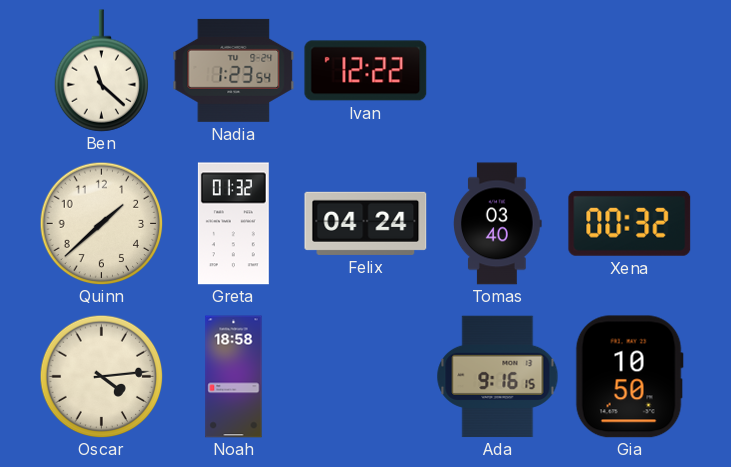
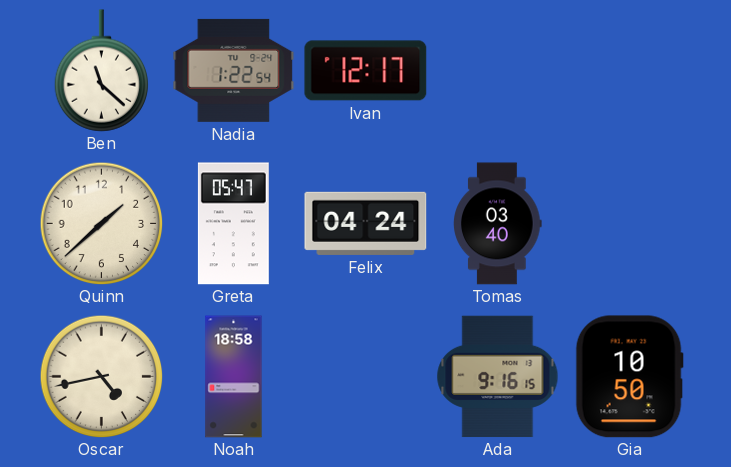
Nadia: 1:23 -> 1:22
Ivan: 12:22 -> 12:17
Greta: 01:32 -> 05:47
Xena: 00:32 -> none
Oscar: 4:14 -> 4:43
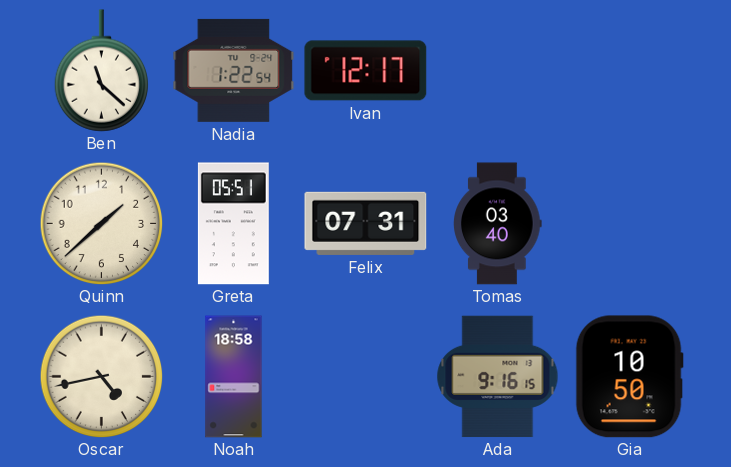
Greta: 05:47 -> 05:51
Felix: 04:24 -> 07:31
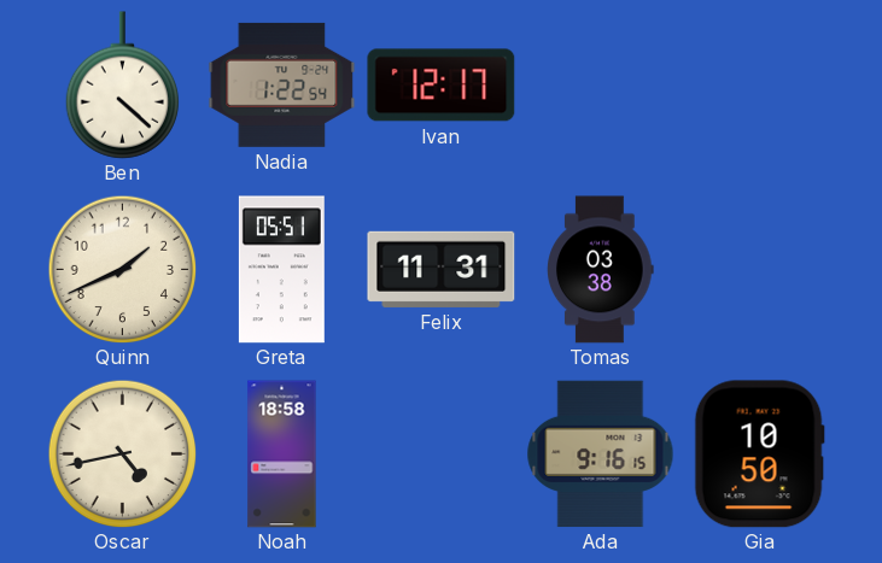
Ben: 11:22 -> 4:22
Quinn: 1:38 -> 1:41
Felix: 07:31 -> 11:31
Tomas: 03:40 -> 03:38
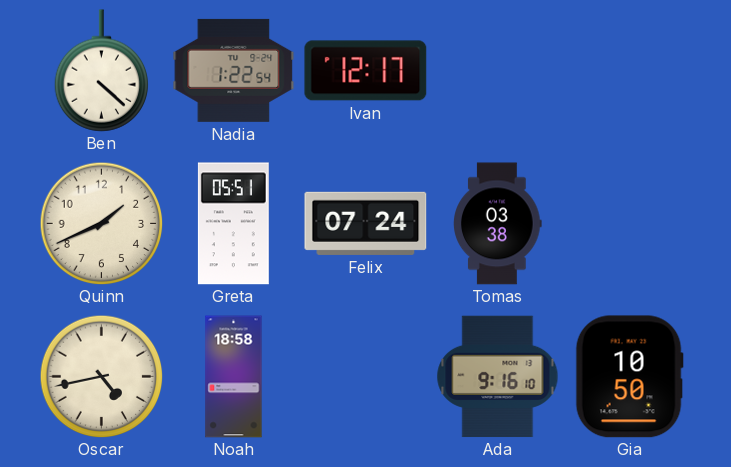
Felix: 11:31 -> 07:24
Ada: 9:16:15 -> 9:16:10
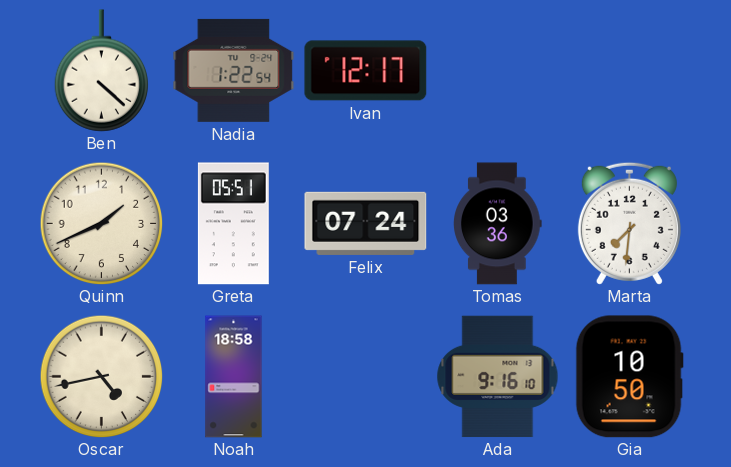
Tomas: 03:38 -> 03:36
Marta: none -> 7:31
